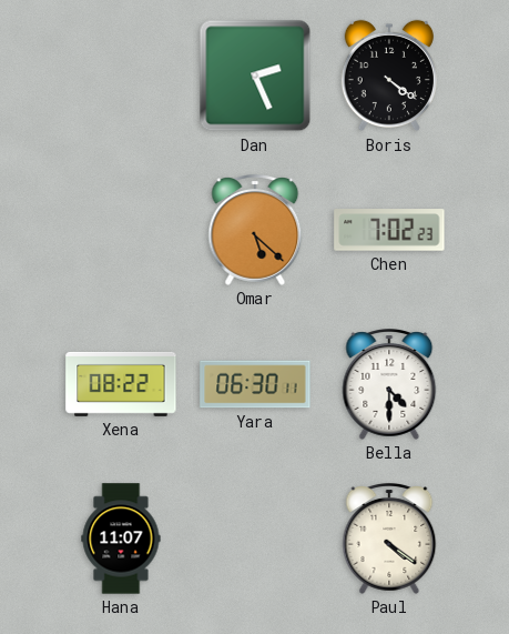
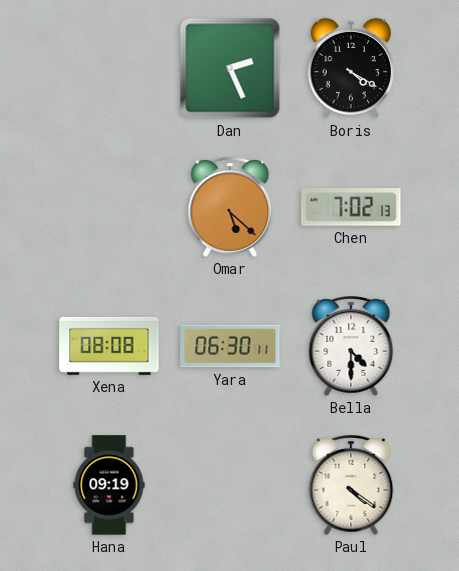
Boris: 4:21 -> 4:20
Chen: 7:02:23 -> 7:02:13
Xena: 08:22 -> 08:08
Hana: 11:07 -> 09:19
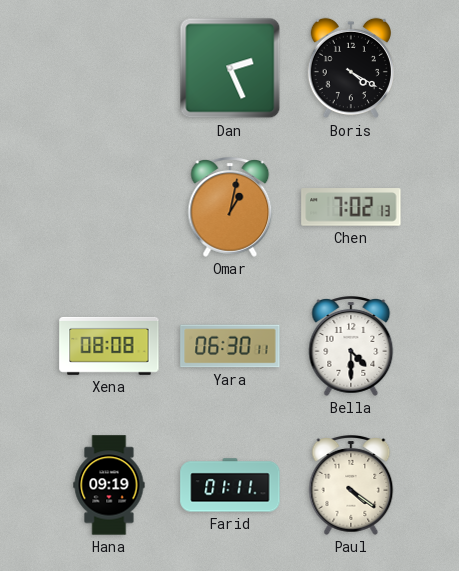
Omar: 5:22 -> 1:02
Farid: none -> 01:11
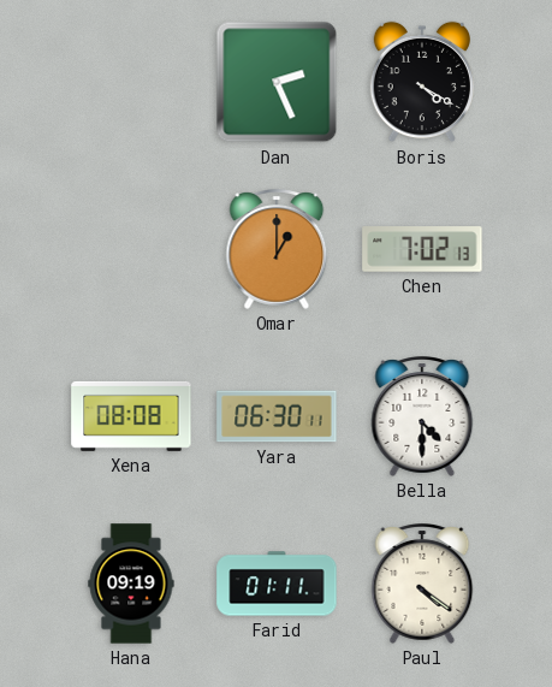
Omar: 1:02 -> 1:00
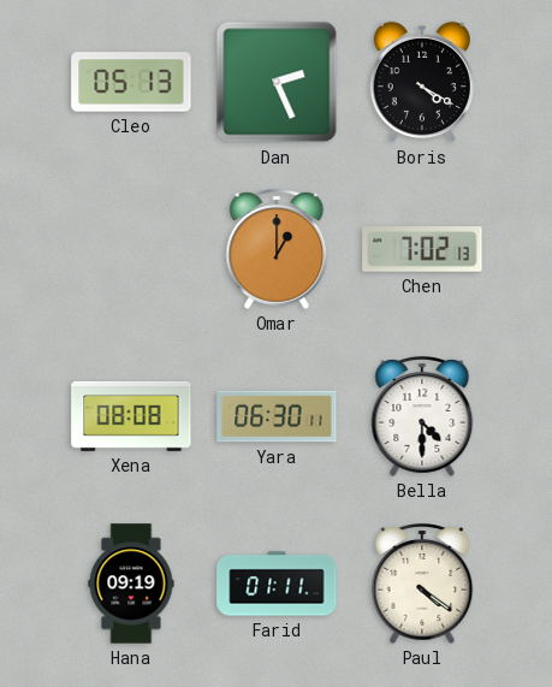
Cleo: none -> 05:13
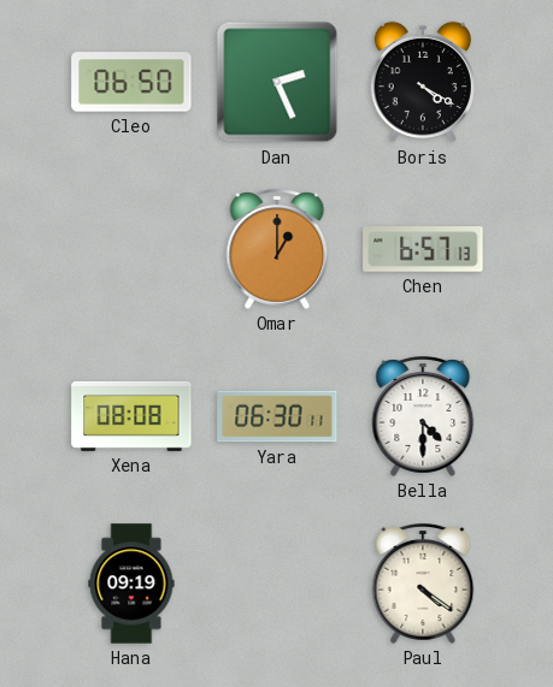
Cleo: 05:13 -> 06:50
Chen: 7:02 -> 6:57
Farid: 01:11 -> none
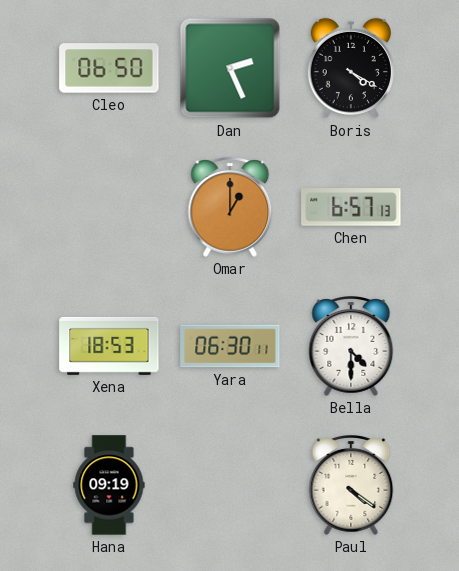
Xena: 08:08 -> 18:53
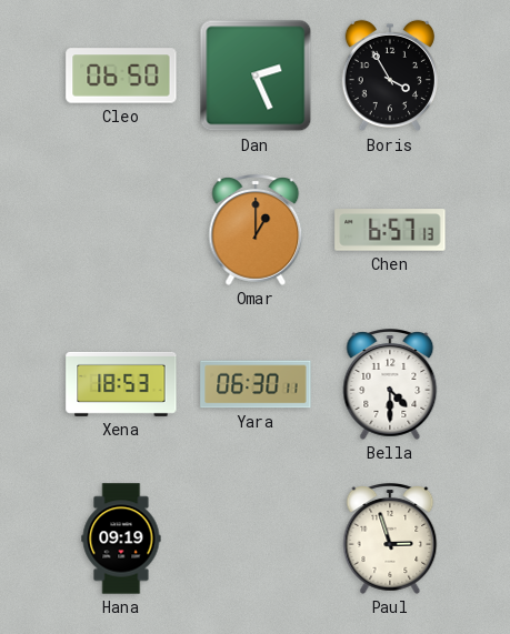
Boris: 4:20 -> 3:55
Paul: 4:21 -> 2:57
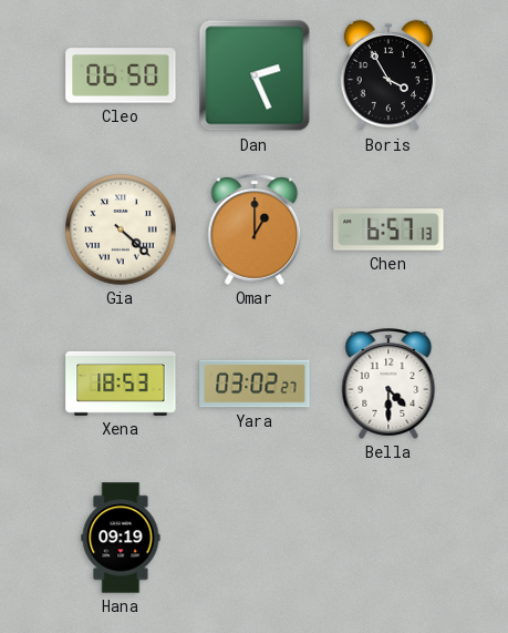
Gia: none -> 4:22
Yara: 06:30 -> 03:02
Paul: 2:57 -> none
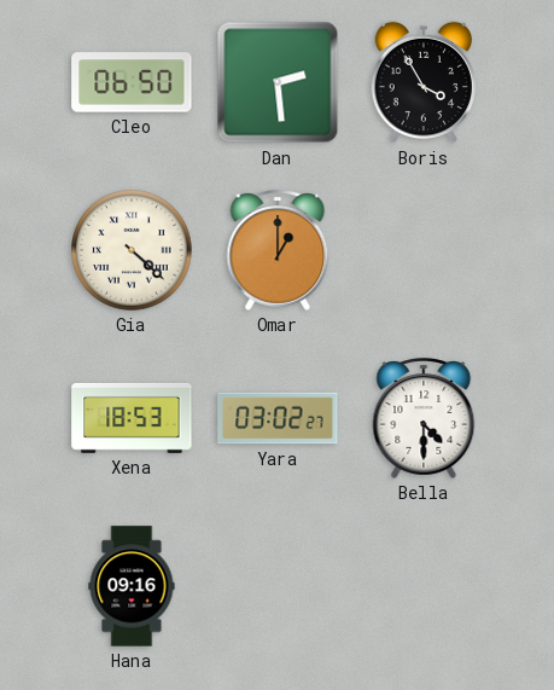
Dan: 2:26 -> 2:29
Chen: 6:57 -> none
Hana: 09:19 -> 09:16
